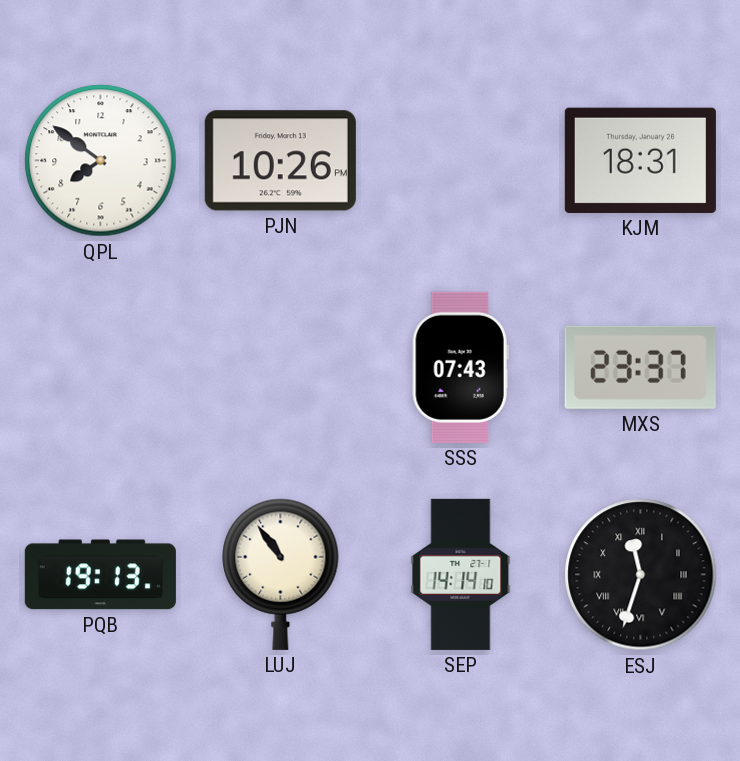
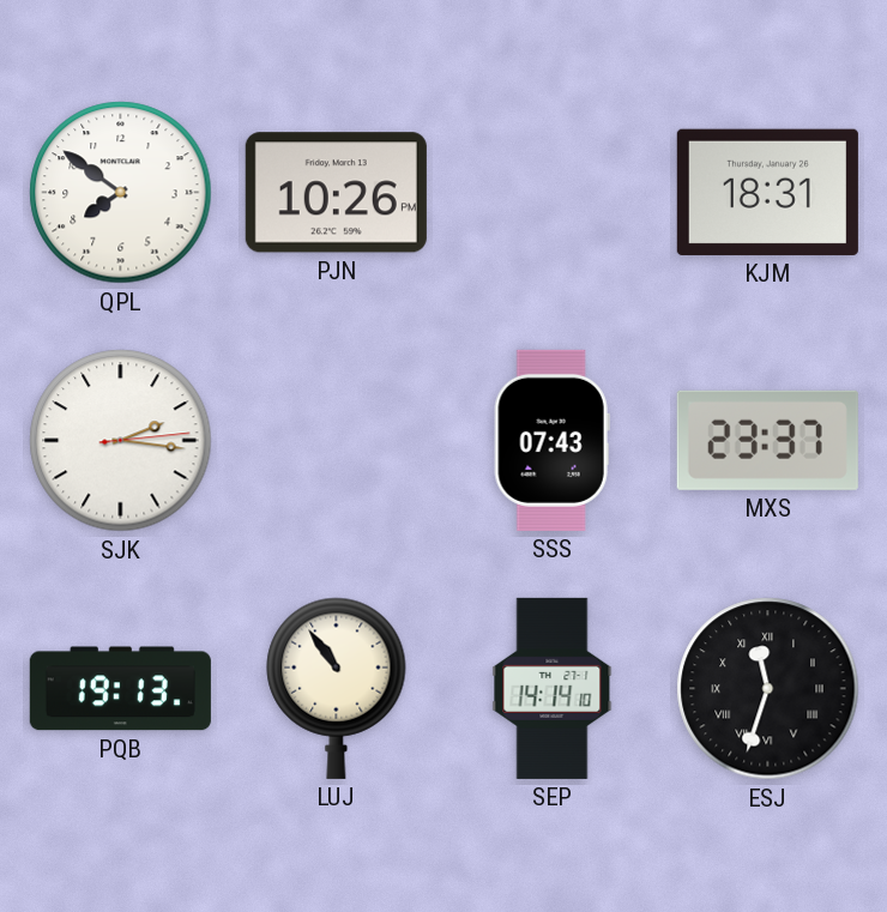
SJK: none -> 2:16
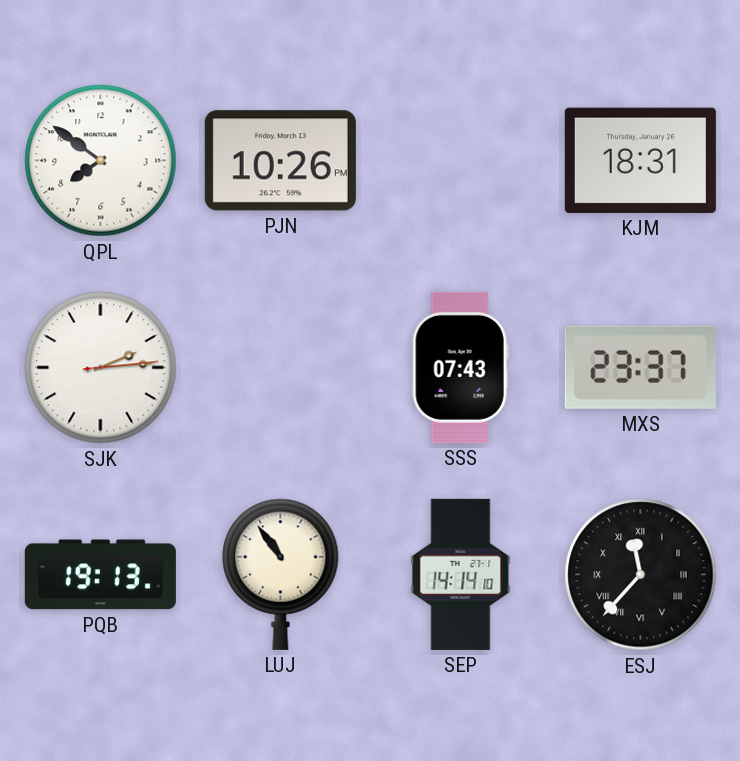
SJK: 2:16 -> 2:14
ESJ: 11:33 -> 11:37
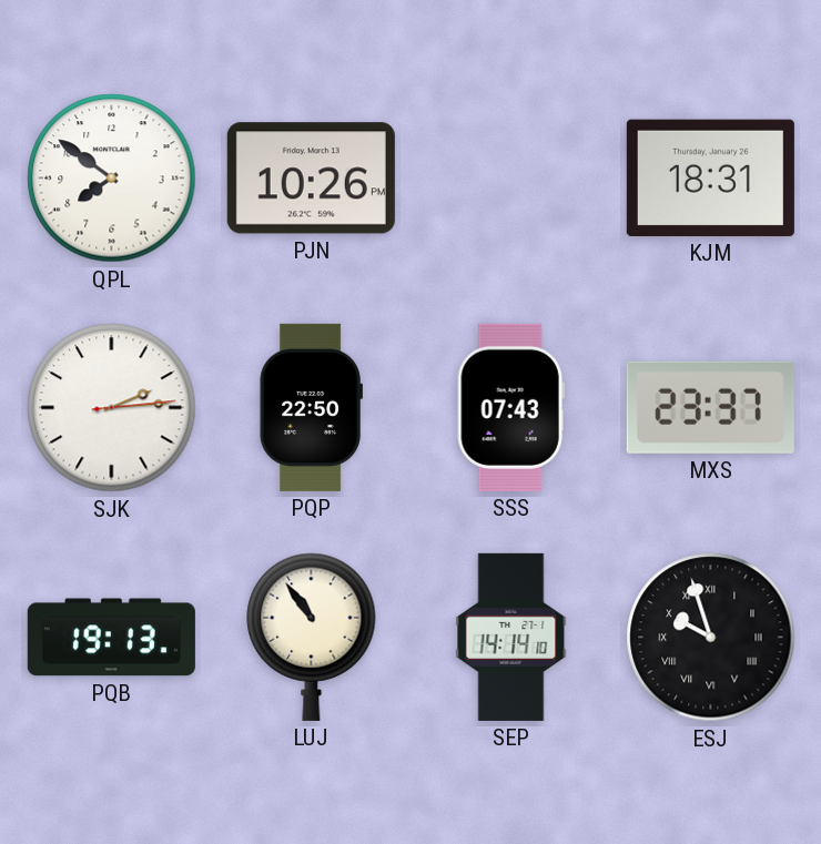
PQP: none -> 22:50
ESJ: 11:37 -> 9:57
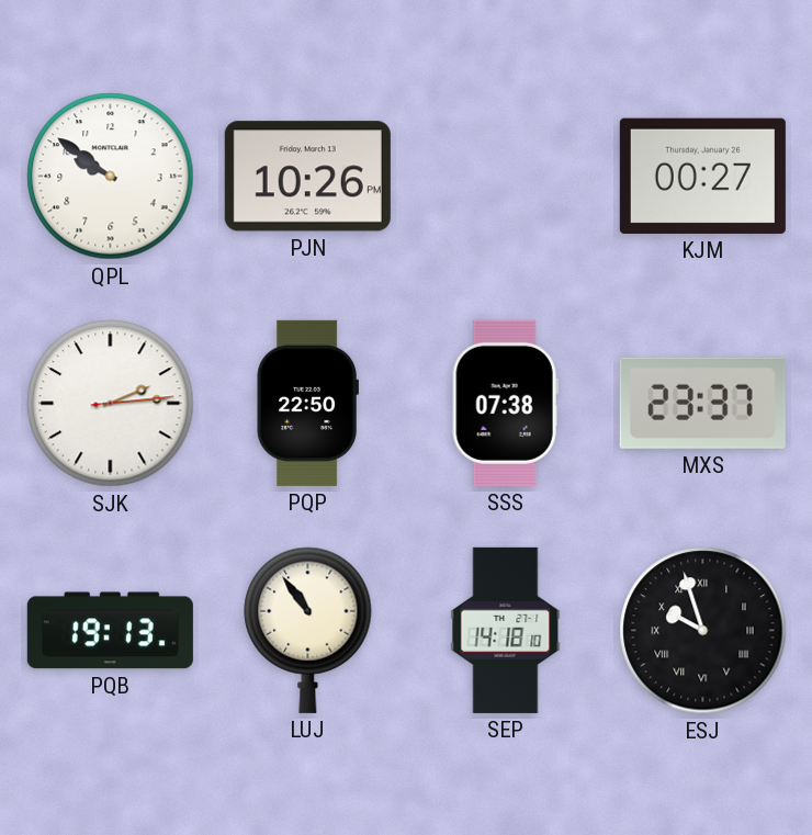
QPL: 7:51 -> 9:51
KJM: 18:31 -> 00:27
SSS: 07:43 -> 07:38
SEP: 14:14 -> 14:18
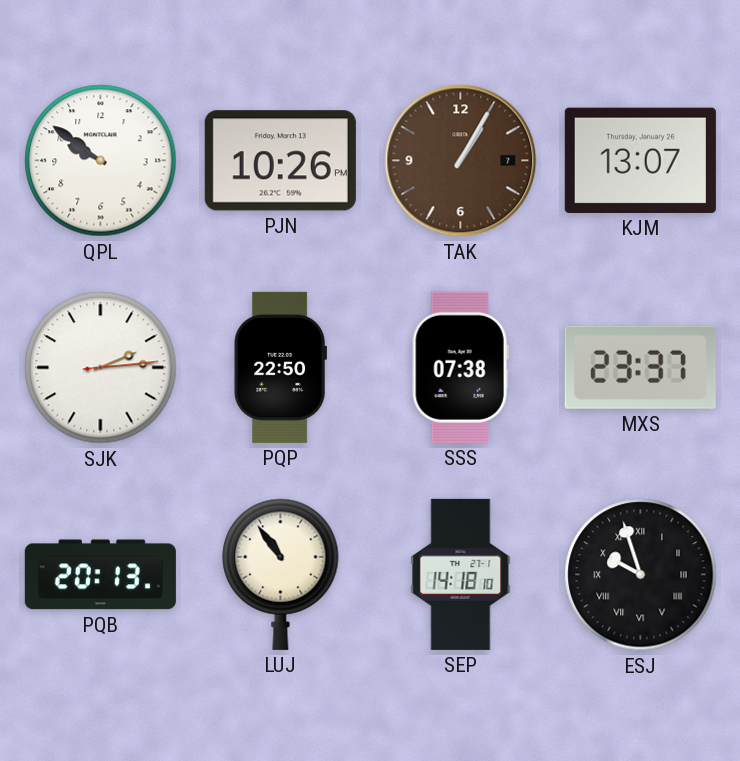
TAK: none -> 1:05
KJM: 00:27 -> 13:07
PQB: 19:13 -> 20:13
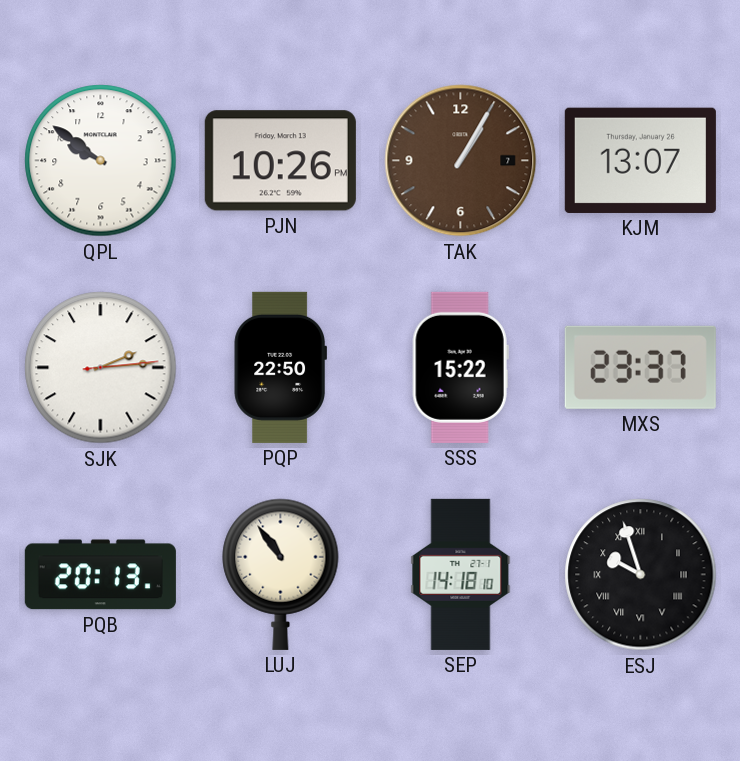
SSS: 07:38 -> 15:22
